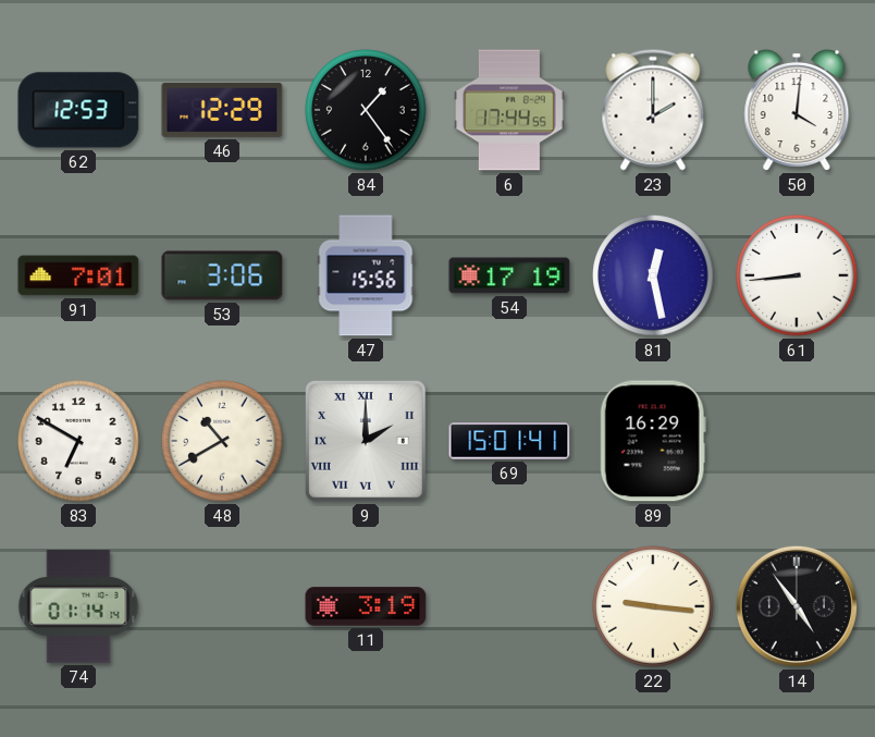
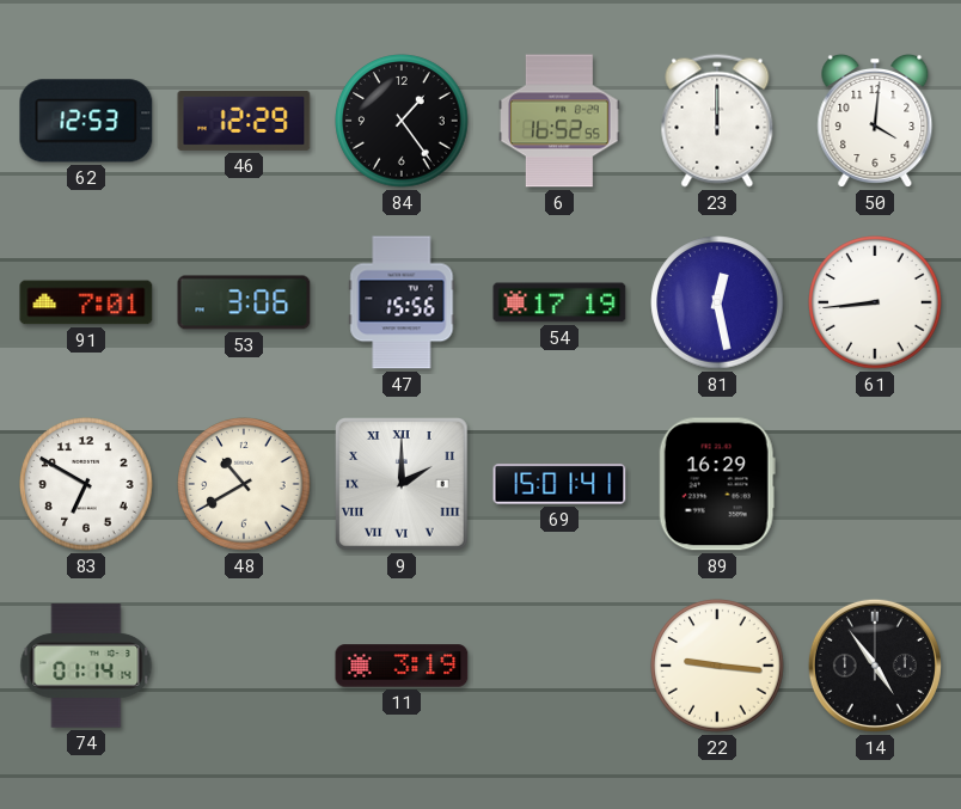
6: 17:44 -> 16:52
23: 2:00 -> 12:00
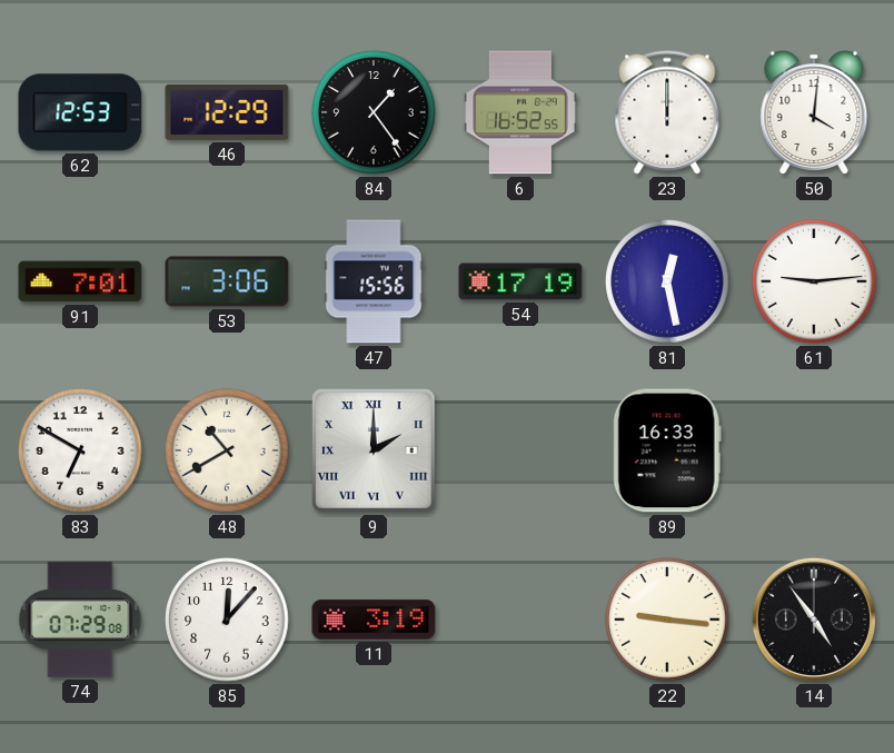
61: 8:44 -> 9:14
69: 15:01 -> none
89: 16:29 -> 16:33
74: 01:14 -> 07:29
85: none -> 12:07
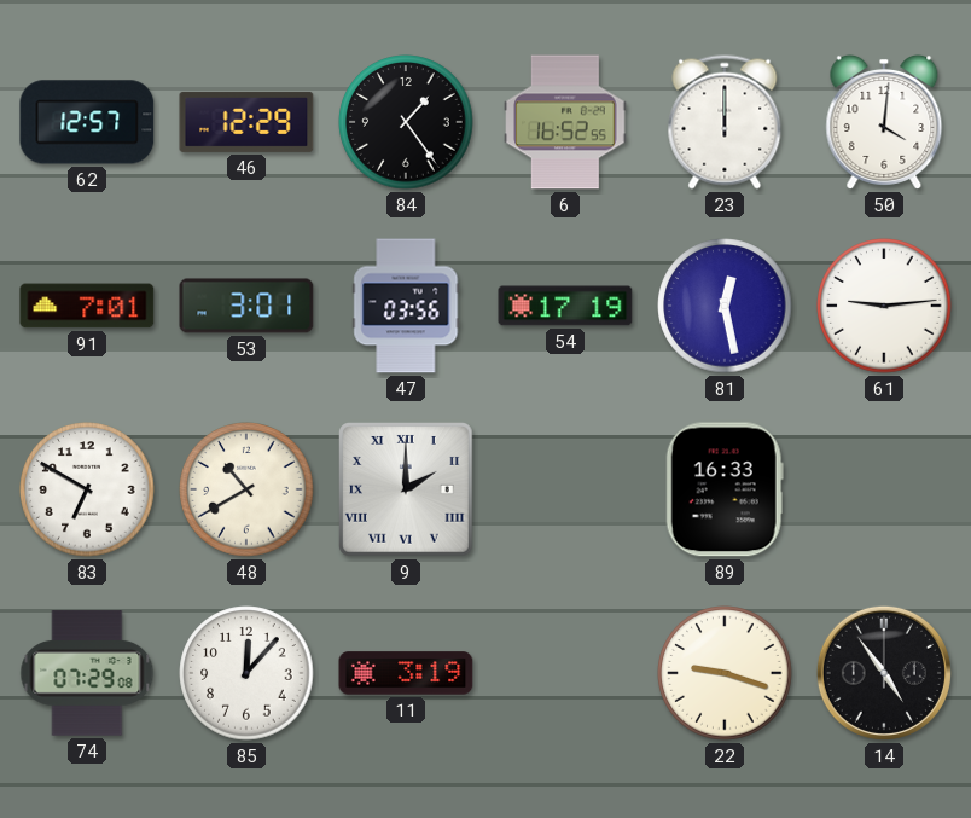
62: 12:53 -> 12:57
53: 3:06 -> 3:01
47: 15:56 -> 03:56
22: 9:16 -> 9:18
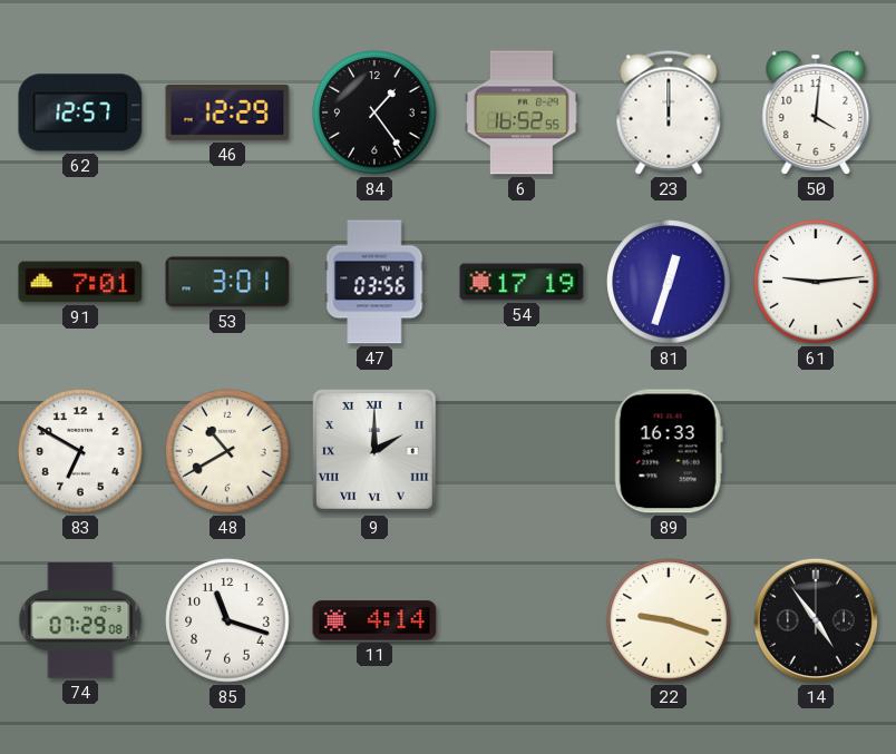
81: 12:28 -> 12:33
85: 12:07 -> 11:18
11: 3:19 -> 4:14
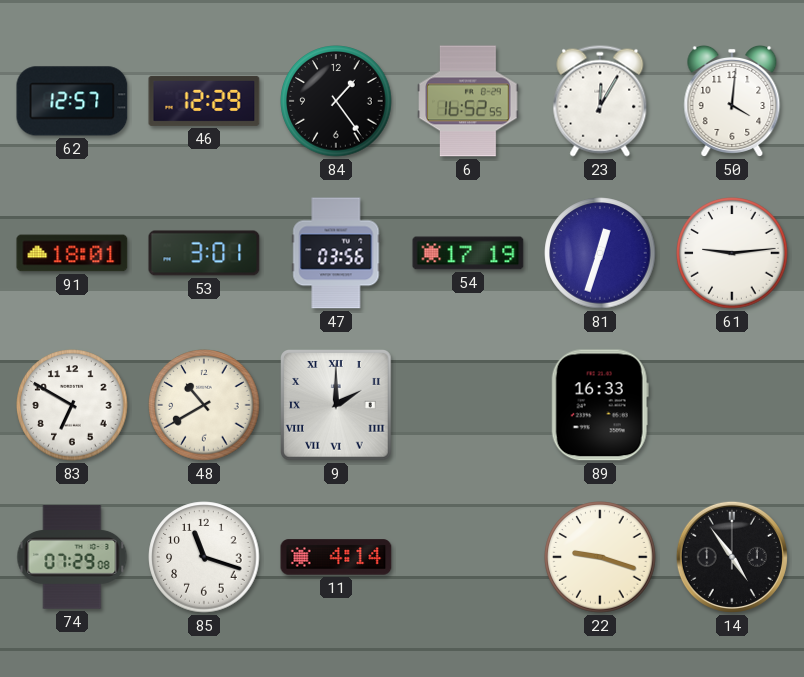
23: 12:00 -> 12:05
91: 7:01 -> 18:01
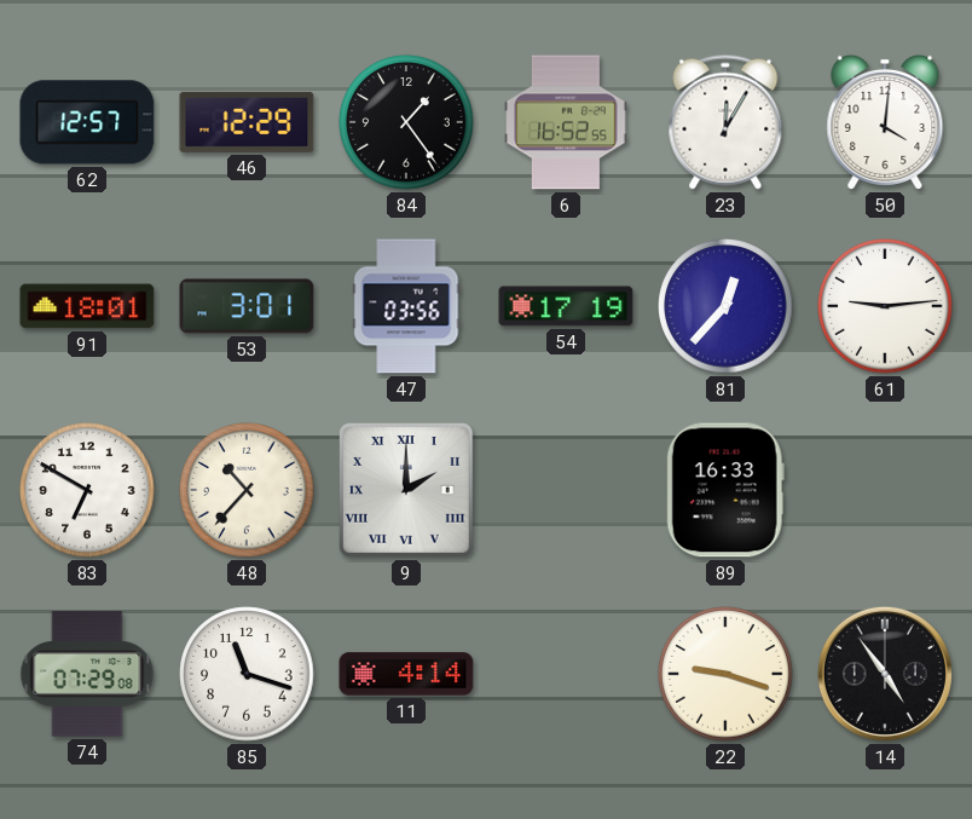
81: 12:33 -> 12:37
48: 10:40 -> 10:37
